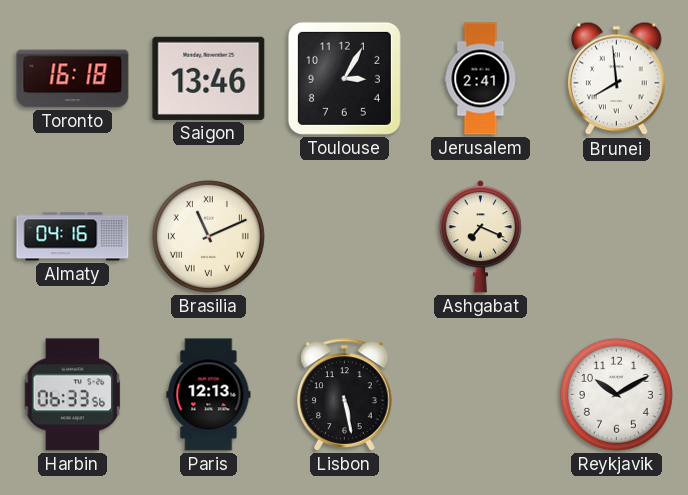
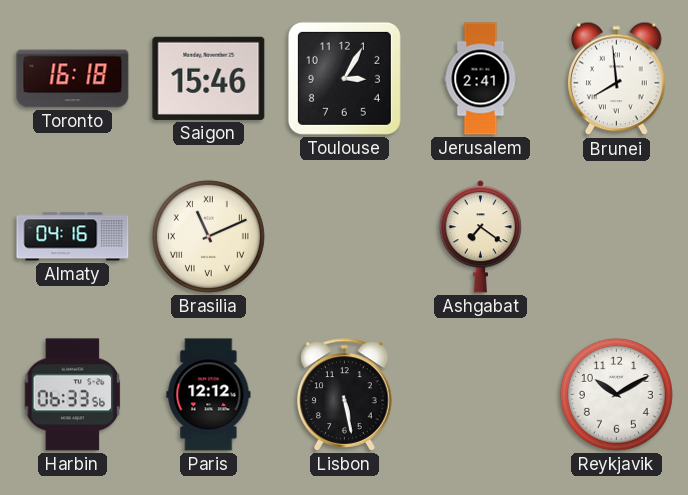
Saigon: 13:46 -> 15:46
Ashgabat: 7:19 -> 7:21
Paris: 12:13 -> 12:12
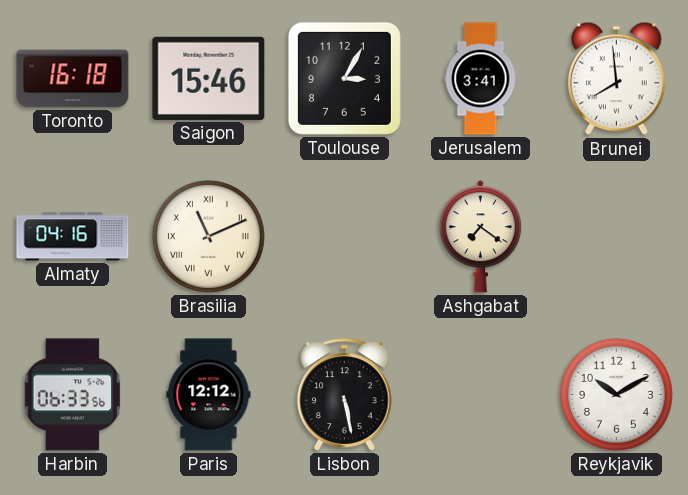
Jerusalem: 2:41 -> 3:41
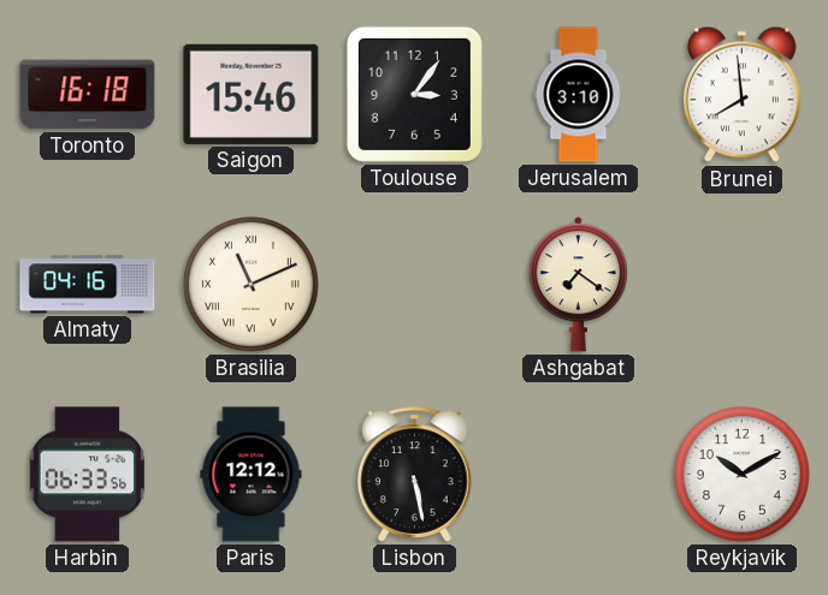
Toulouse: 3:05 -> 3:06
Jerusalem: 3:41 -> 3:10
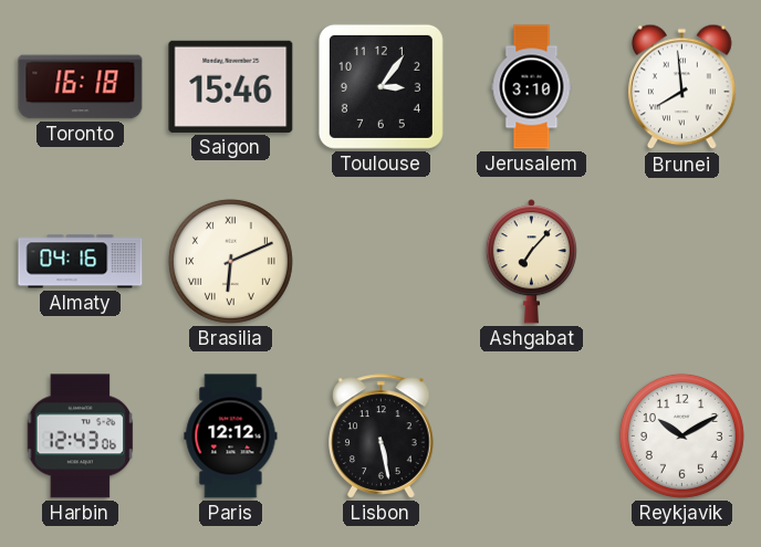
Brasilia: 11:11 -> 6:11
Ashgabat: 7:21 -> 7:07
Harbin: 06:33 -> 12:43
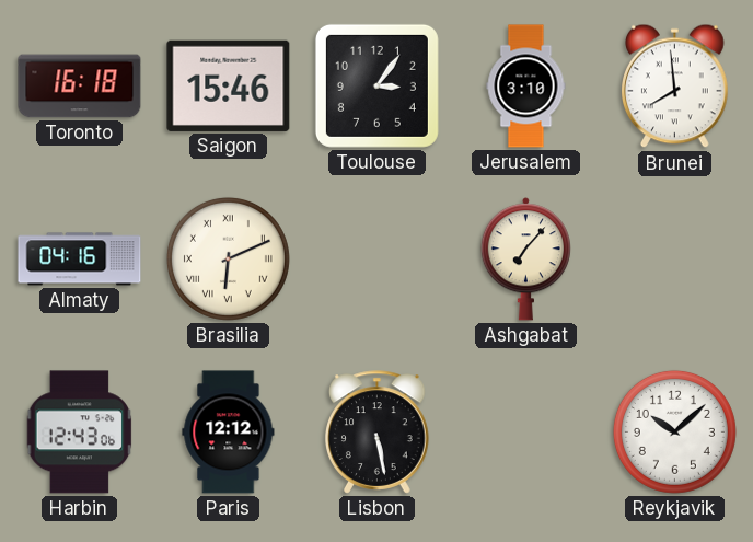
Reykjavik: 10:10 -> 10:08
